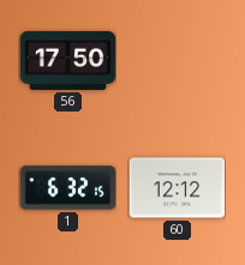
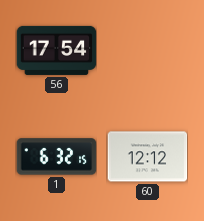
56: 17:50 -> 17:54
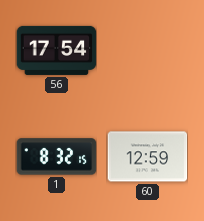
1: 6:32 -> 8:32
60: 12:12 -> 12:59
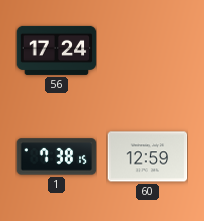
56: 17:54 -> 17:24
1: 8:32 -> 7:38
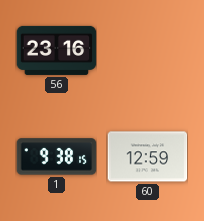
56: 17:24 -> 23:16
1: 7:38 -> 9:38
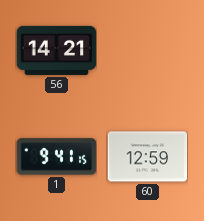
56: 23:16 -> 14:21
1: 9:38 -> 9:41
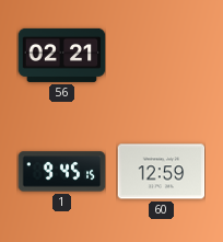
56: 14:21 -> 02:21
1: 9:41 -> 9:45
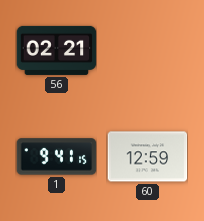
1: 9:45 -> 9:41
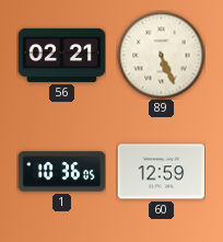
89: none -> 5:26
1: 9:41 -> 10:36
